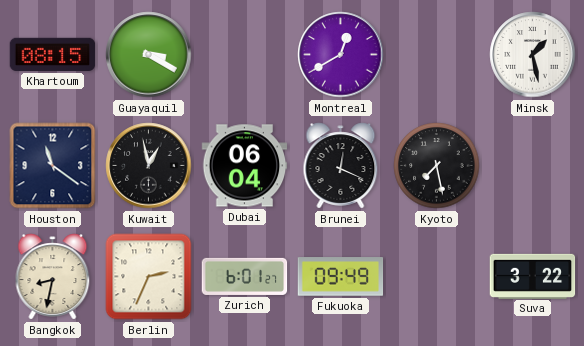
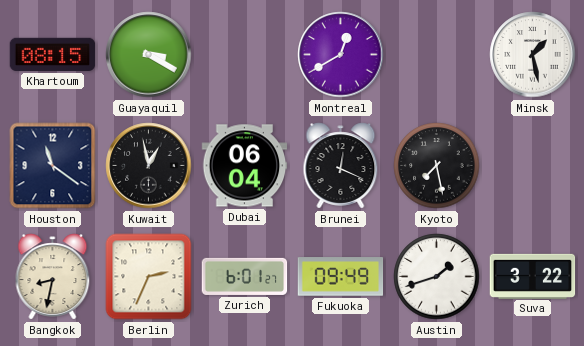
Austin: none -> 1:42
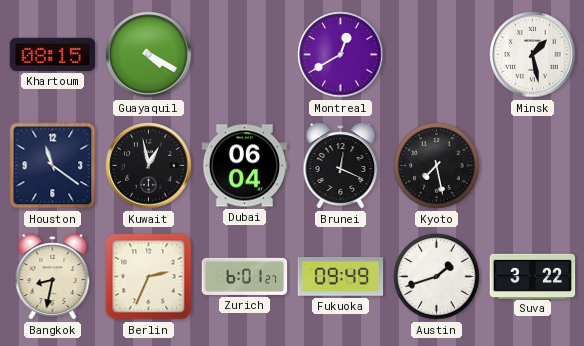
Guayaquil: 3:20 -> 4:20
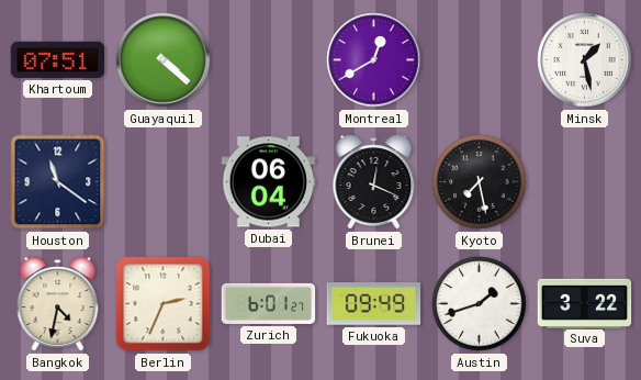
Khartoum: 08:15 -> 07:51
Guayaquil: 4:20 -> 4:22
Kuwait: 12:58 -> none
Bangkok: 8:32 -> 4:32
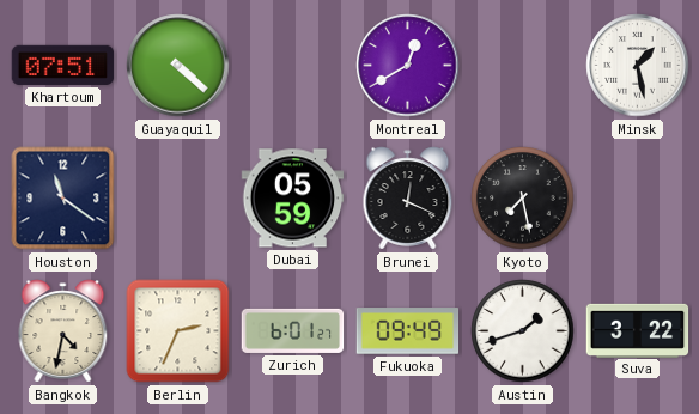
Dubai: 06:04 -> 05:59
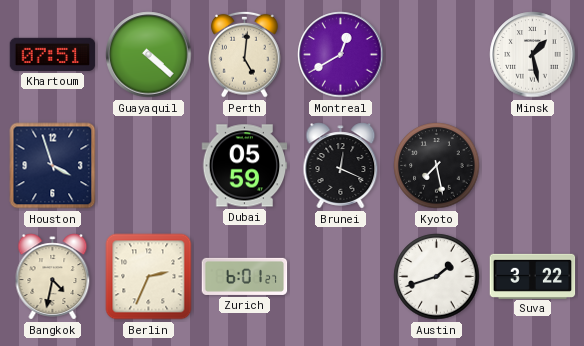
Perth: none -> 5:01
Houston: 11:21 -> 3:57
Fukuoka: 09:49 -> none
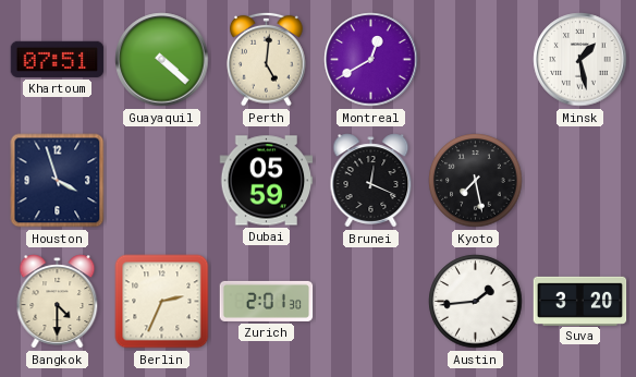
Bangkok: 4:32 -> 4:30
Zurich: 6:01 -> 2:01
Austin: 1:42 -> 1:44
Suva: 3:22 -> 3:20
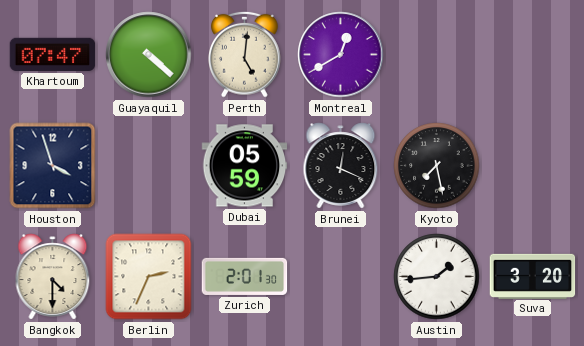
Khartoum: 07:51 -> 07:47
Minsk: 1:28 -> none
